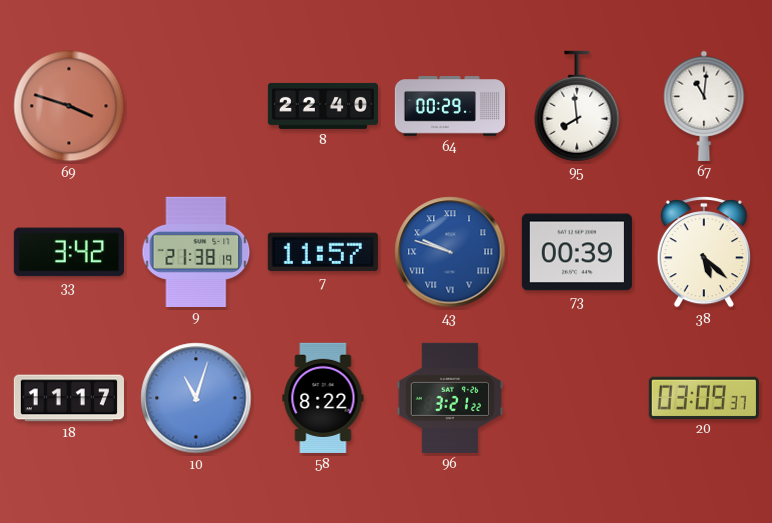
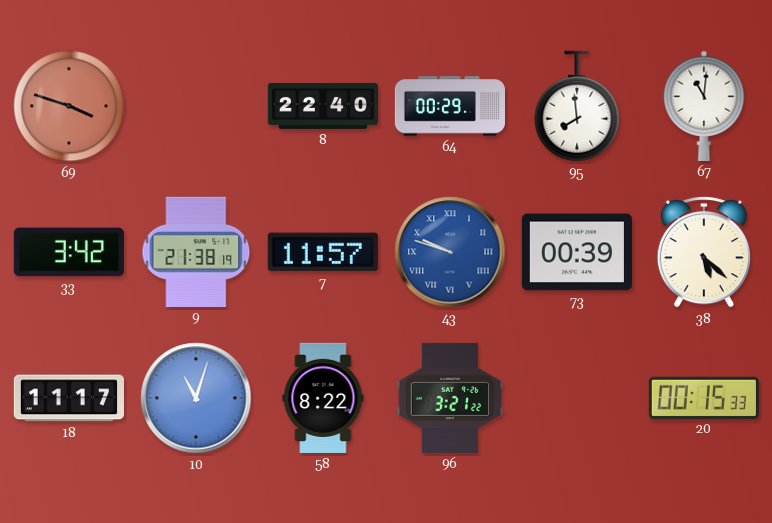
20: 03:09 -> 00:15
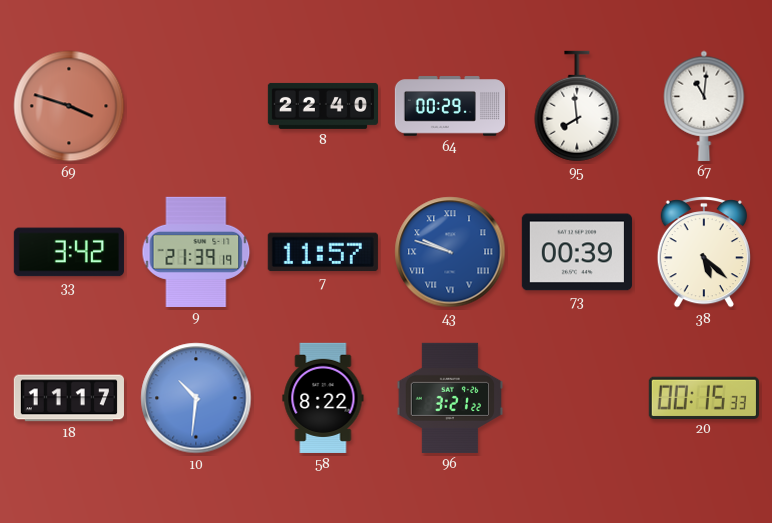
9: 21:38 -> 21:39
10: 11:03 -> 10:31
